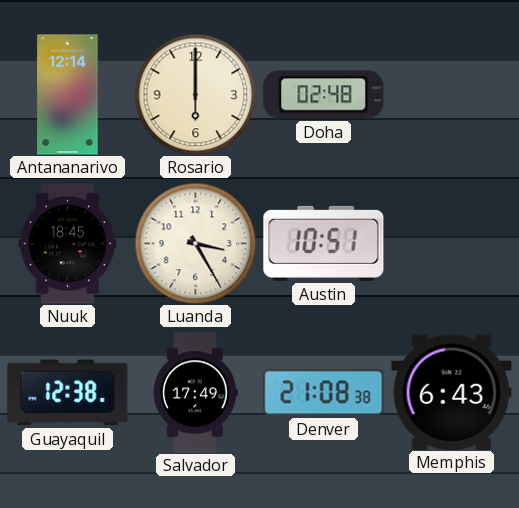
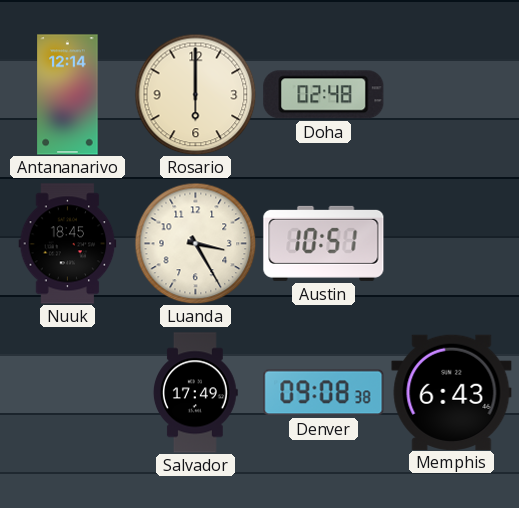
Guayaquil: 12:38 -> none
Denver: 21:08 -> 09:08
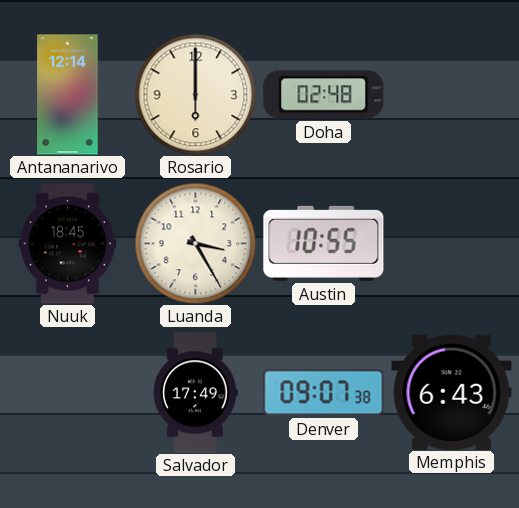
Austin: 10:51 -> 10:55
Denver: 09:08 -> 09:07
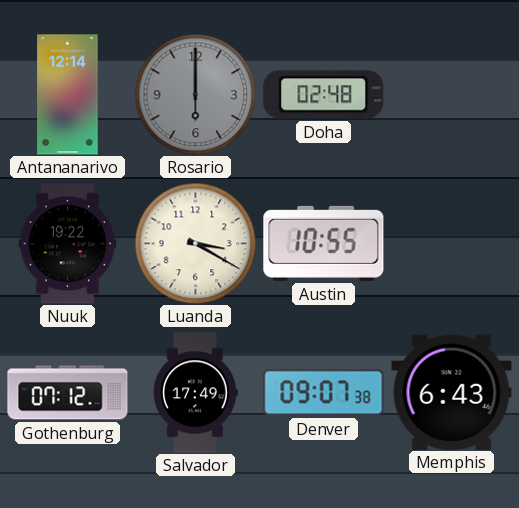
Rosario dial: cream -> grey
Nuuk: 18:45 -> 19:22
Luanda: 3:25 -> 3:20
Gothenburg: none -> 07:12
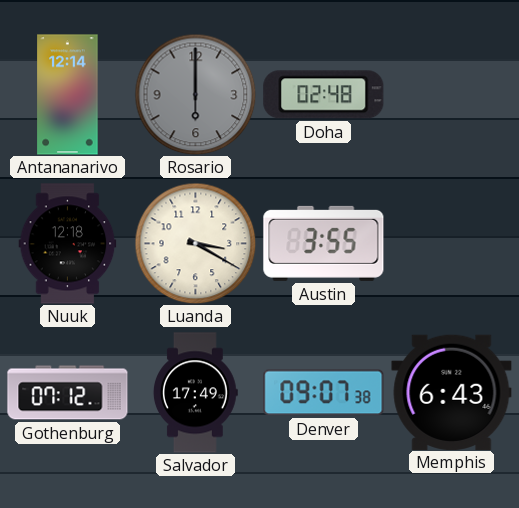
Nuuk: 19:22 -> 12:18
Austin: 10:55 -> 3:55
